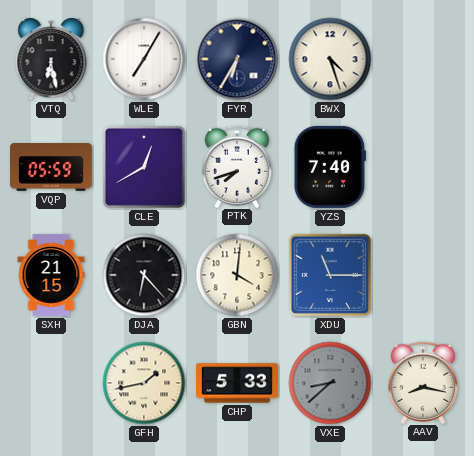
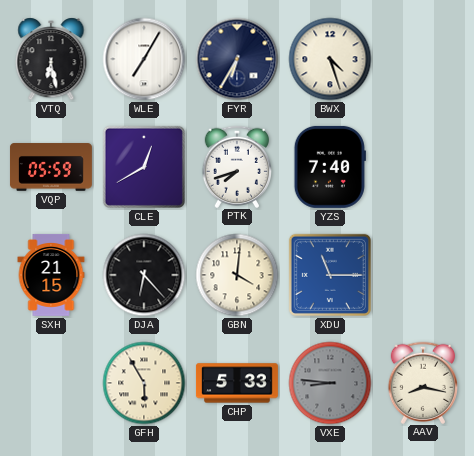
GFH: 1:43 -> 5:55
VXE: 8:38 -> 8:46
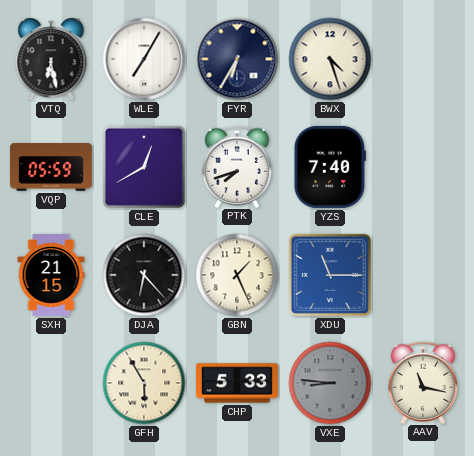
GBN: 4:01 -> 1:26
AAV: 8:17 -> 11:17
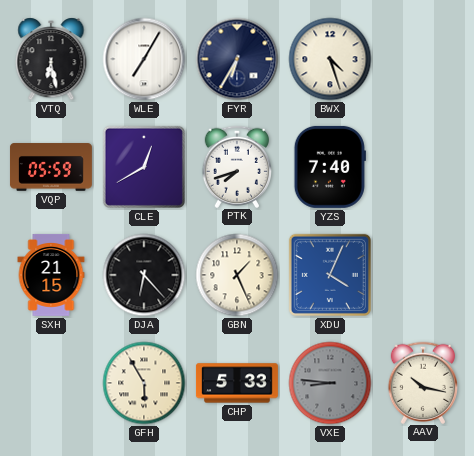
XDU: 11:15 -> 4:04
AAV: 11:17 -> 10:17
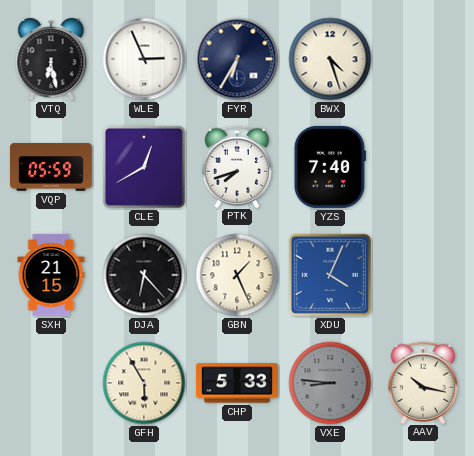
WLE: 7:05 -> 2:56
